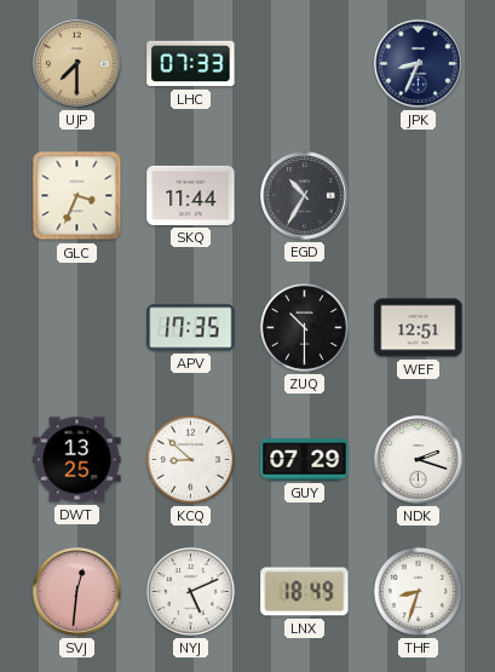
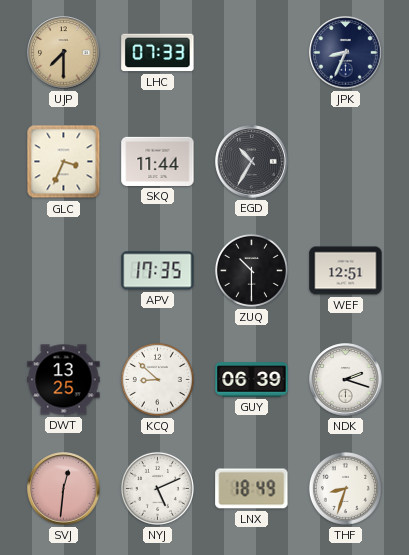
GUY: 07:29 -> 06:39
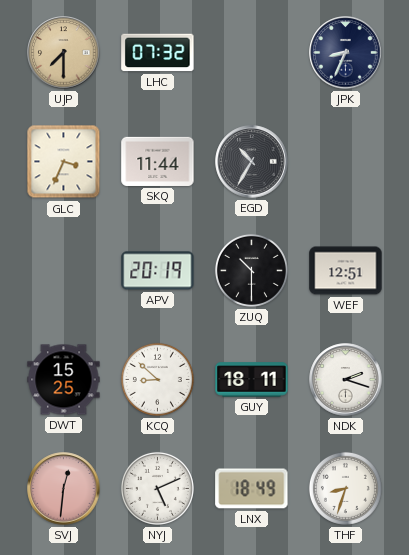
LHC: 07:33 -> 07:32
APV: 17:35 -> 20:19
DWT: 13:25 -> 15:25
GUY: 06:39 -> 18:11
